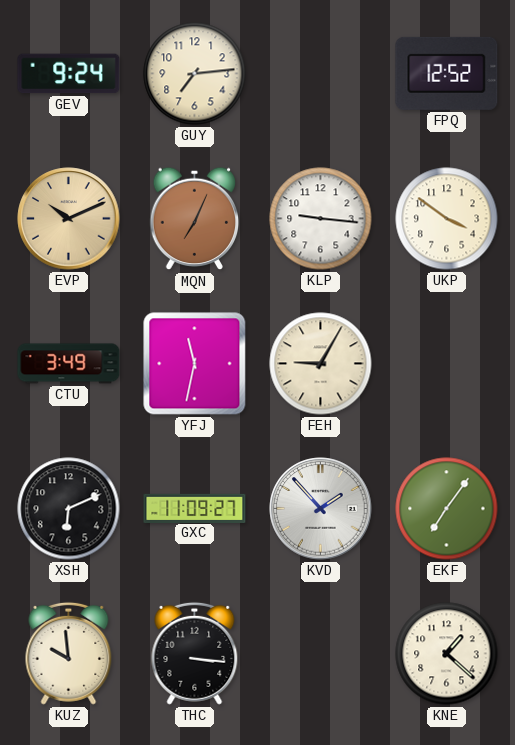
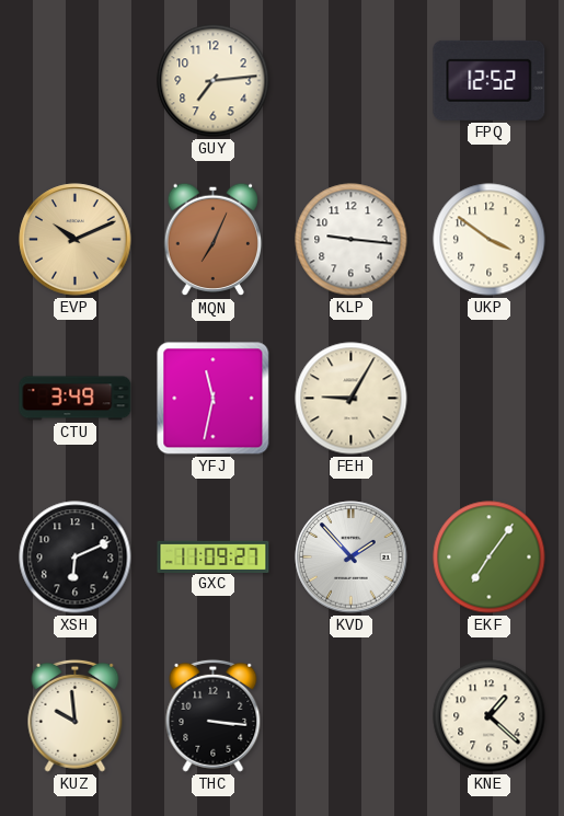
GEV: 9:24 -> none
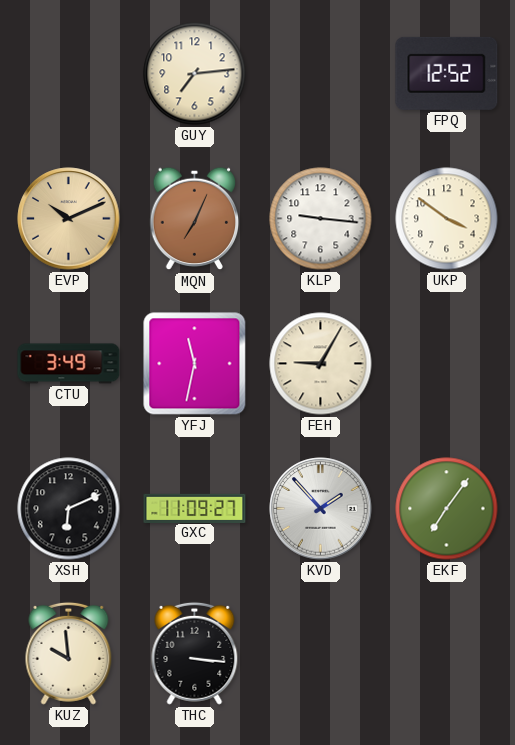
KNE: 1:22 -> none
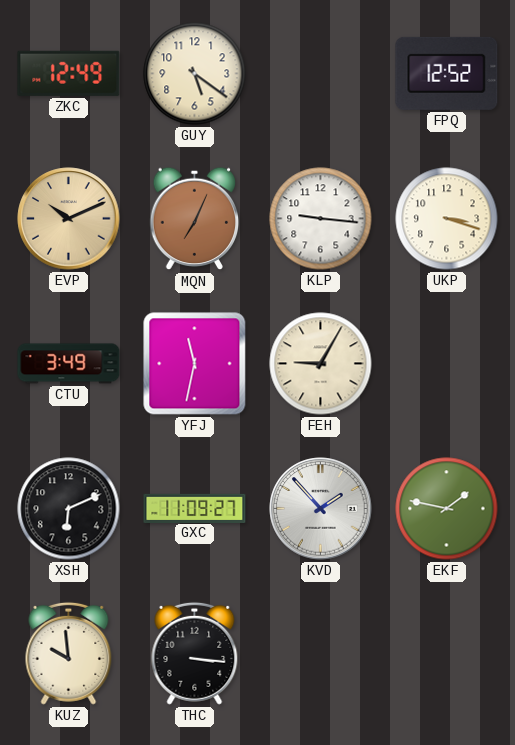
ZKC: none -> 12:49
GUY: 7:14 -> 5:21
UKP: 3:51 -> 3:18
EKF: 7:06 -> 1:47
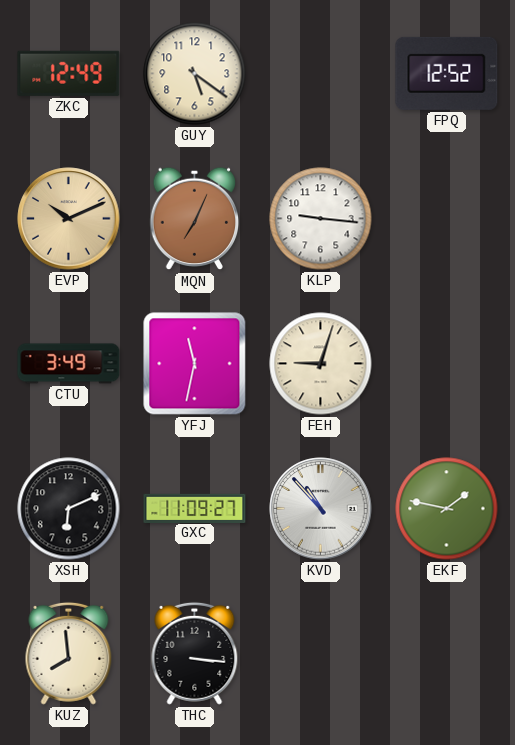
UKP: 3:18 -> none
FEH: 9:05 -> 9:03
KVD: 1:53 -> 10:53
KUZ: 9:59 -> 7:59
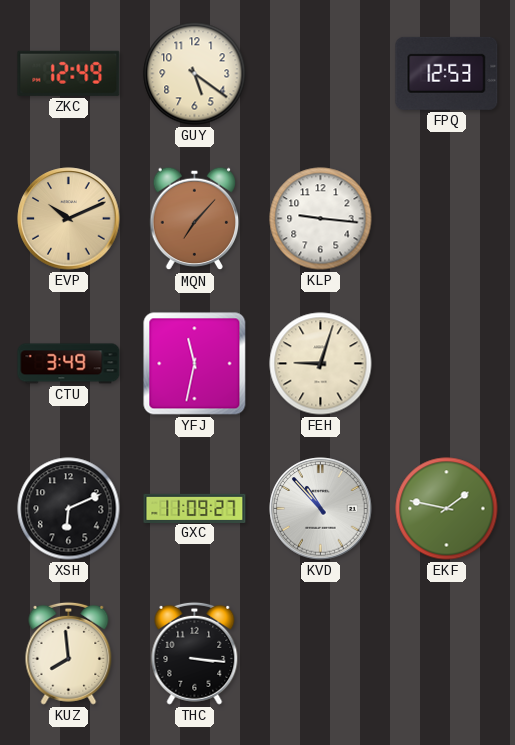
FPQ: 12:52 -> 12:53
MQN: 7:04 -> 7:07
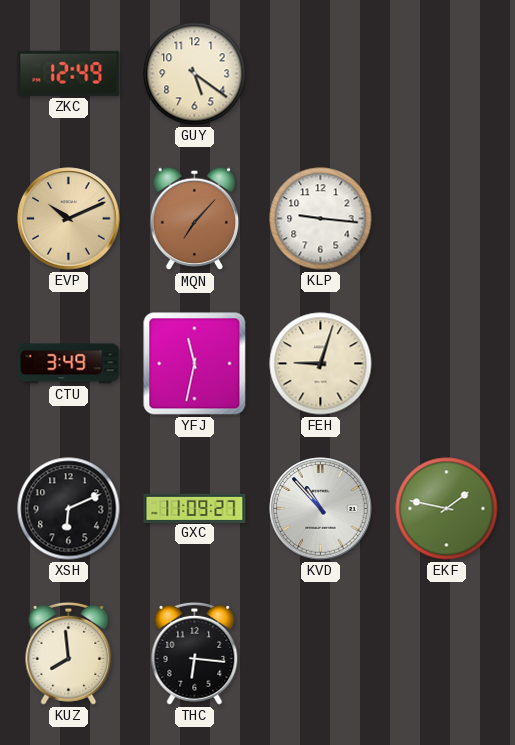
FPQ: 12:53 -> none
THC: 3:16 -> 6:16
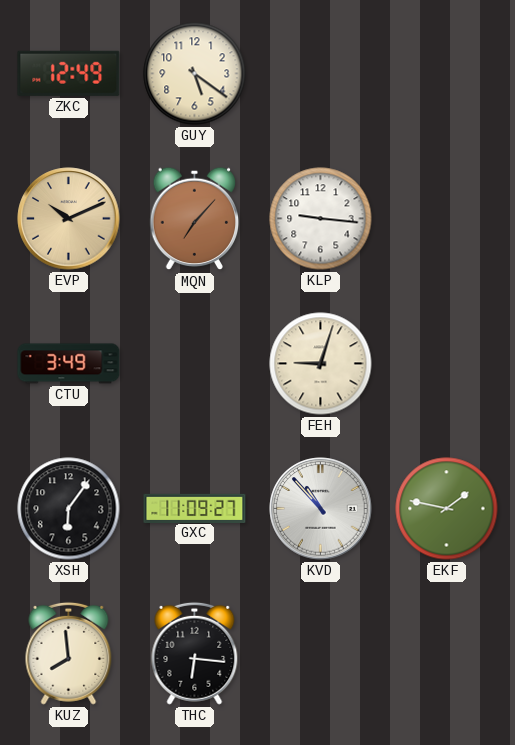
YFJ: 11:32 -> none
XSH: 6:11 -> 6:06
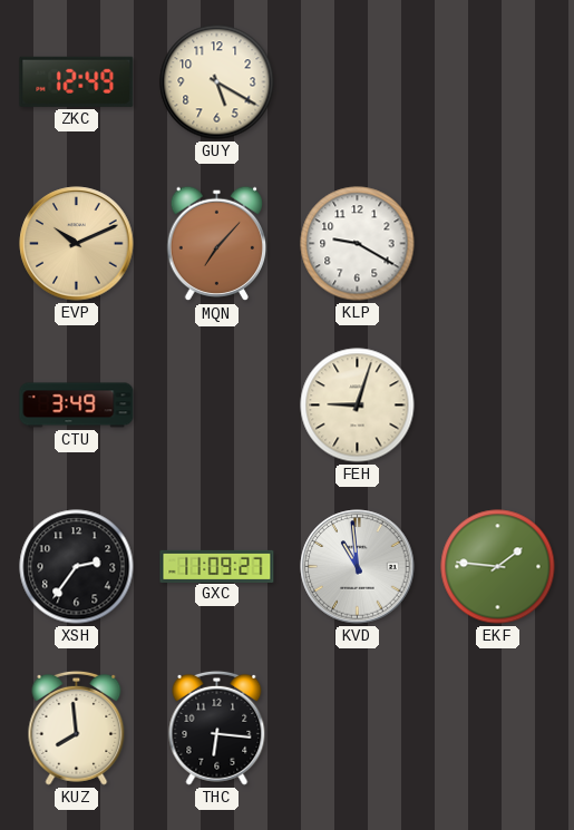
GUY: 5:21 -> 5:20
KLP: 9:16 -> 9:20
XSH: 6:06 -> 2:36
KVD: 10:53 -> 10:59
EKF: 1:47 -> 1:46
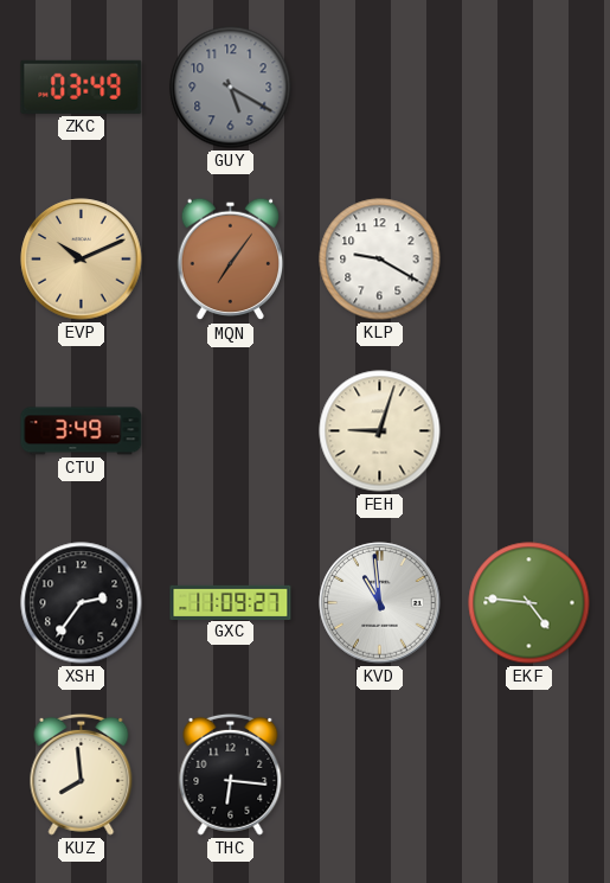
ZKC: 12:49 -> 03:49
GUY dial: cream -> grey
MQN: 7:07 -> 7:06
EKF: 1:46 -> 4:46
